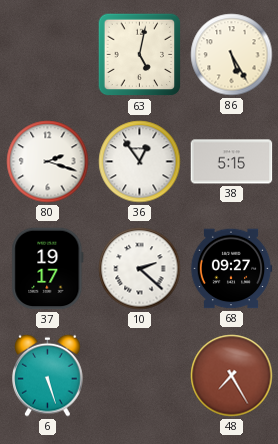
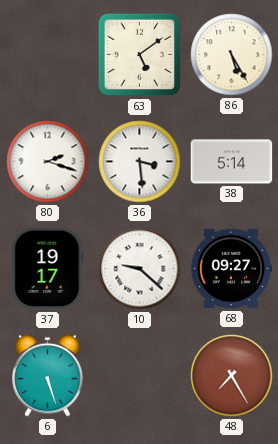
63: 5:02 -> 5:09
36: 12:54 -> 3:29
38: 5:15 -> 5:14
10: 2:22 -> 9:22
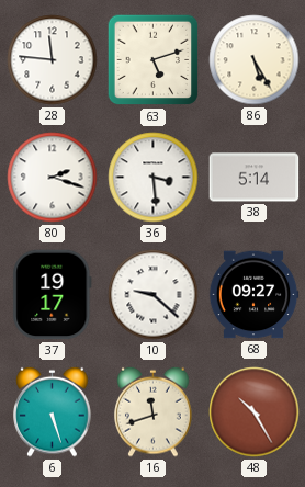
28: none -> 11:46
63: 5:09 -> 5:12
16: none -> 11:42
48: 7:25 -> 10:25
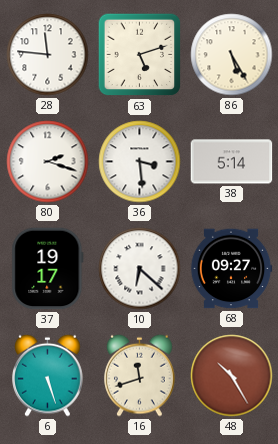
10: 9:22 -> 6:22
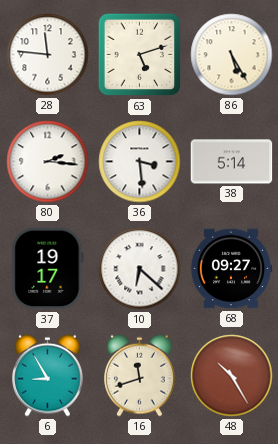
80: 2:18 -> 2:16
6: 5:27 -> 8:55
